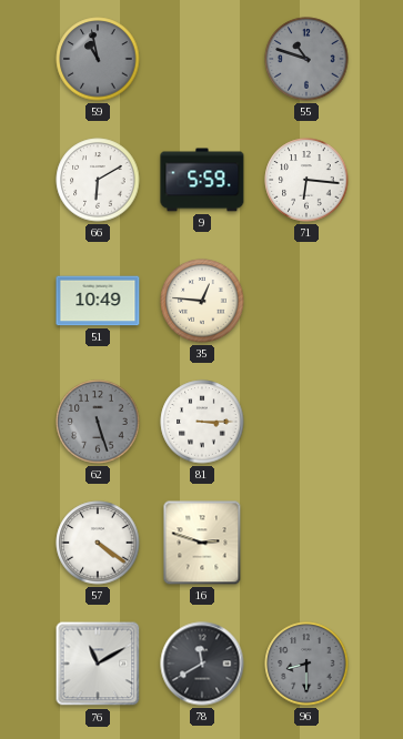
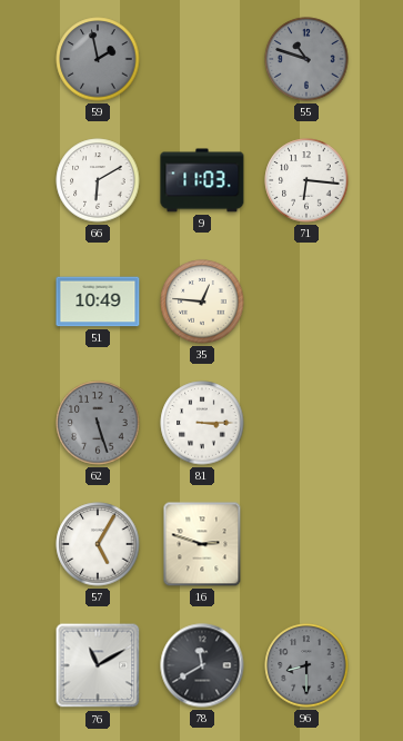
59: 10:58 -> 1:58
9: 5:59 -> 11:03
57: 4:21 -> 5:05
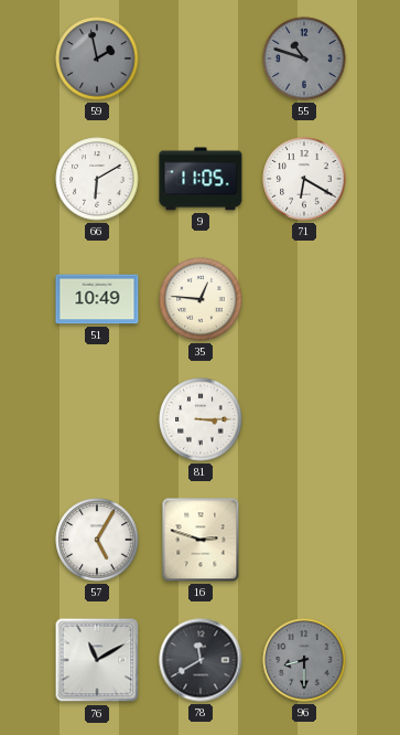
9: 11:03 -> 11:05
71: 6:16 -> 6:20
62: 5:27 -> none
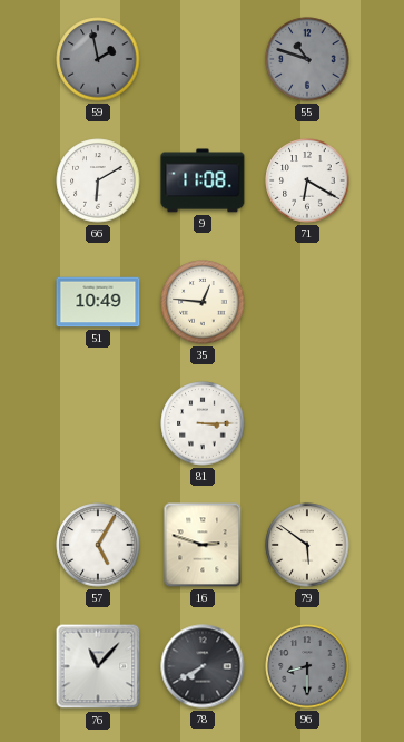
9: 11:05 -> 11:08
79: none -> 5:51
76: 11:10 -> 11:07
78: 11:40 -> 7:40
